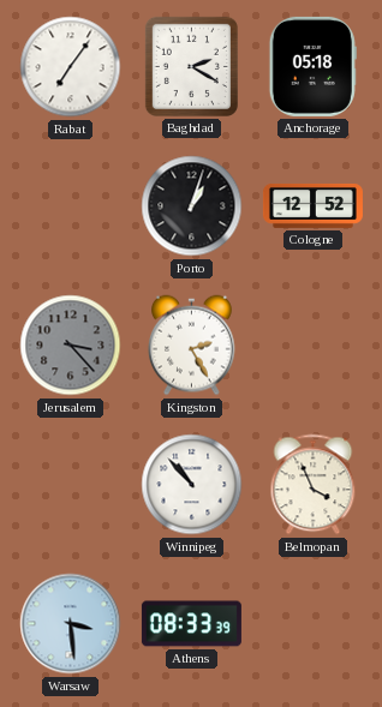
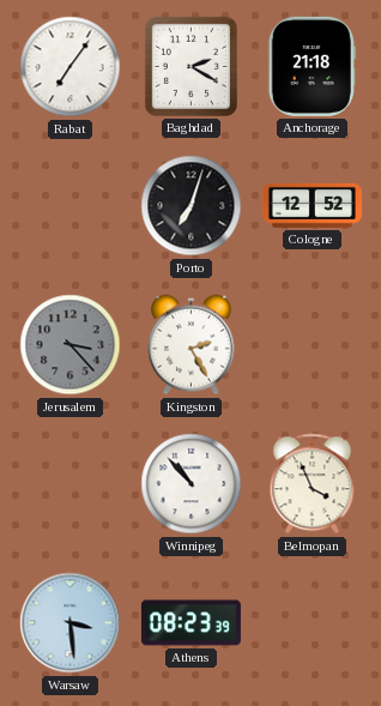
Anchorage: 05:18 -> 21:18
Porto: 1:03 -> 7:03
Athens: 08:33 -> 08:23
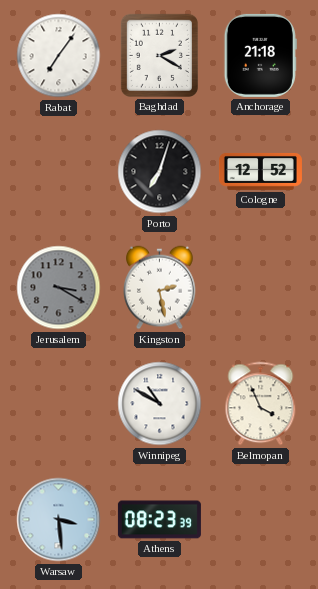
Jerusalem: 3:23 -> 3:20
Kingston: 2:25 -> 2:28
Winnipeg: 10:53 -> 10:50
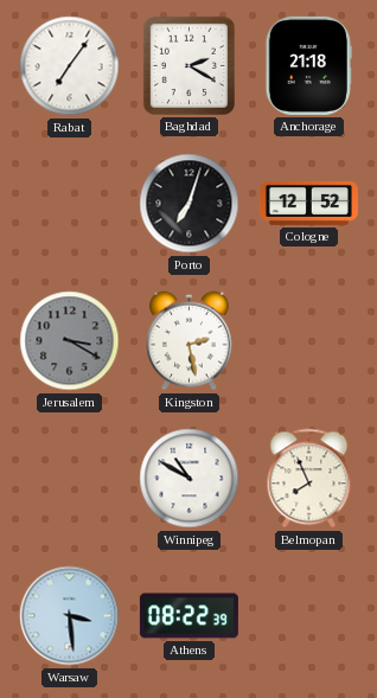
Belmopan: 3:56 -> 7:56
Athens: 08:23 -> 08:22
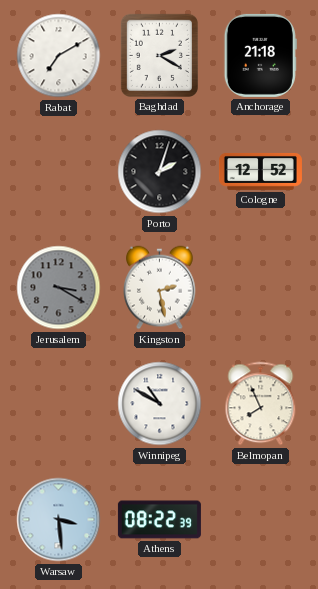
Rabat: 7:06 -> 7:10
Porto: 7:03 -> 2:03
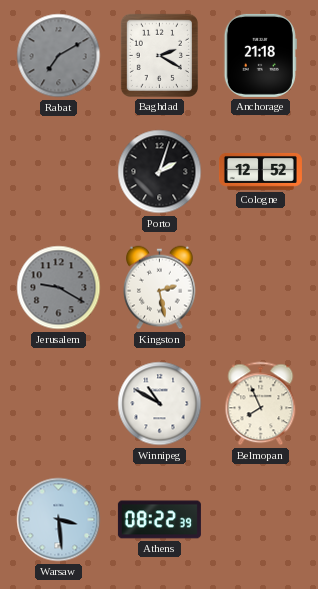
Rabat dial: white -> grey
Jerusalem: 3:20 -> 9:20
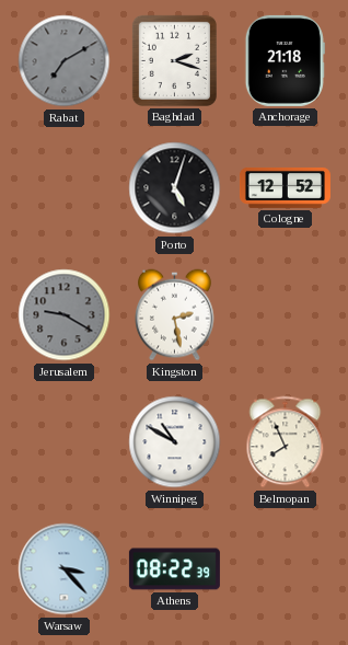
Baghdad: 2:20 -> 2:18
Porto: 2:03 -> 5:03
Warsaw: 3:29 -> 3:23
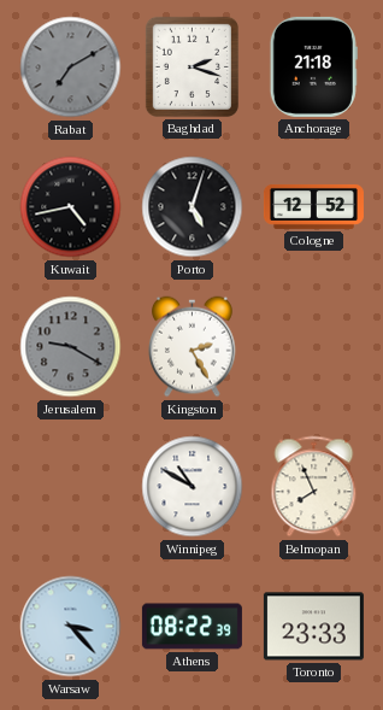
Kuwait: none -> 4:43
Kingston: 2:28 -> 2:25
Toronto: none -> 23:33
